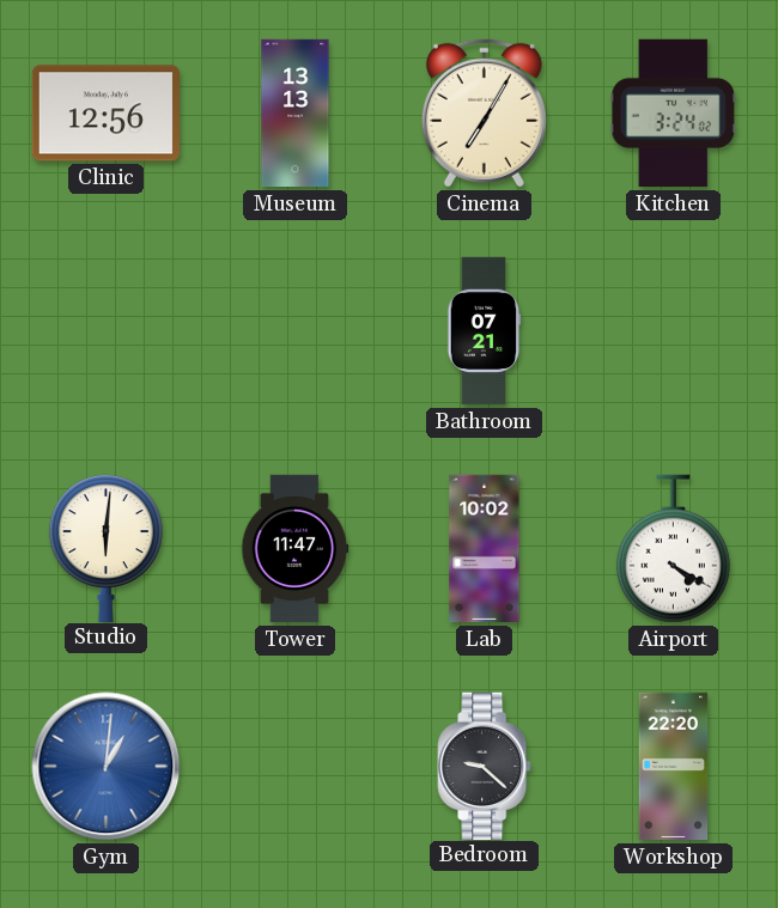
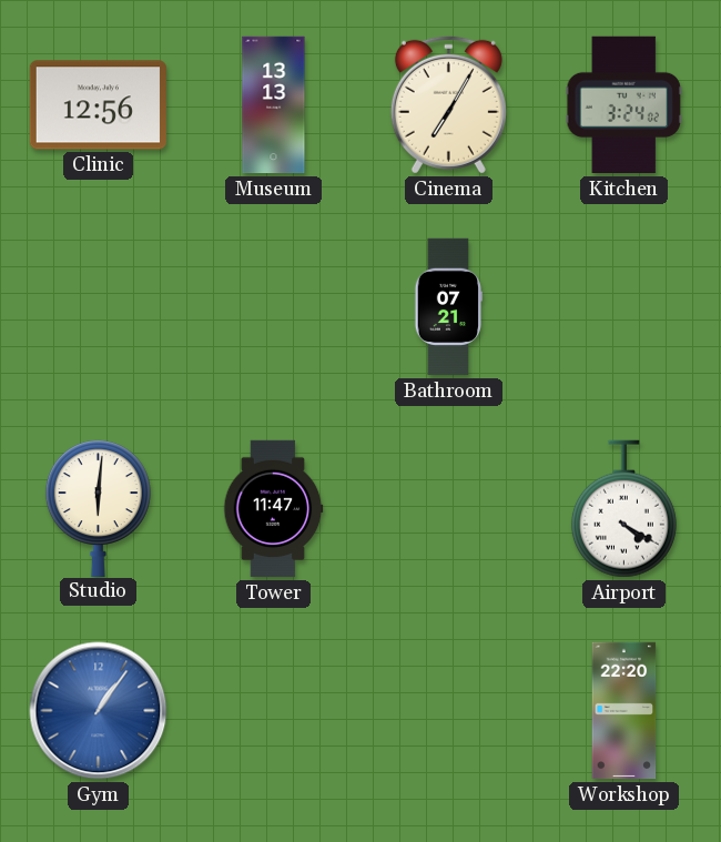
Lab: 10:02 -> none
Gym: 1:01 -> 1:06
Bedroom: 9:22 -> none
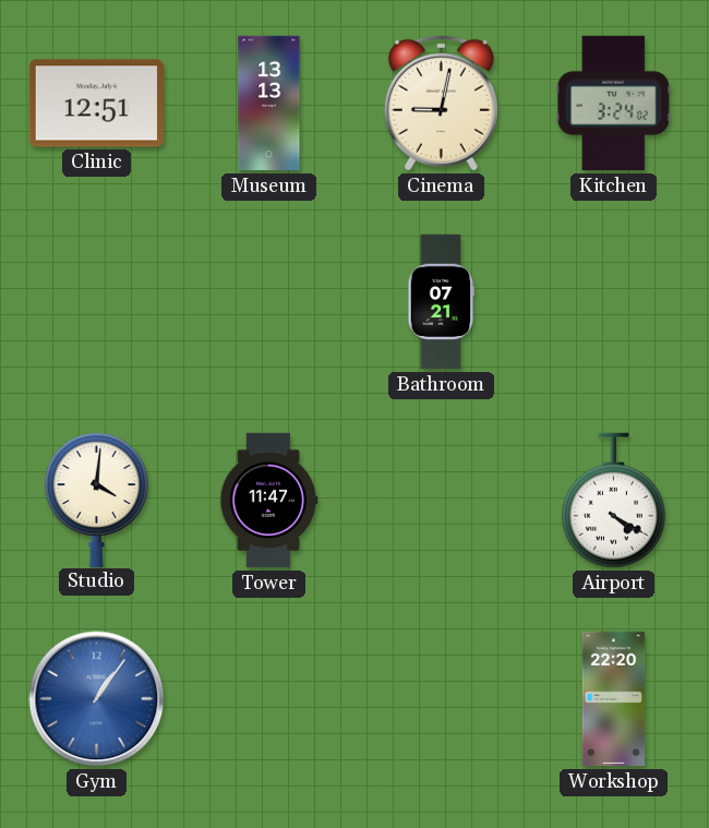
Clinic: 12:56 -> 12:51
Cinema: 7:05 -> 9:02
Studio: 6:01 -> 4:01
